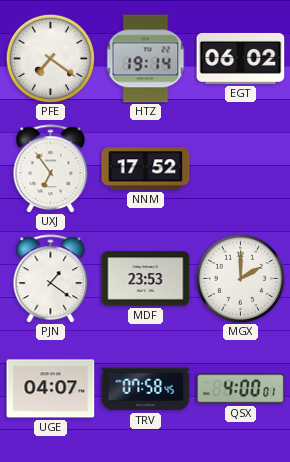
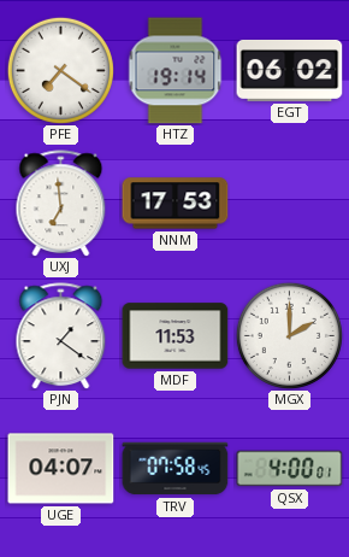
UXJ: 6:54 -> 6:59
NNM: 17:52 -> 17:53
MDF: 23:53 -> 11:53
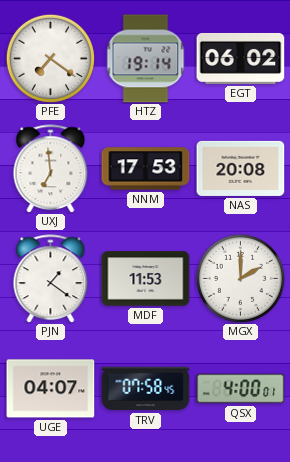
NAS: none -> 20:08
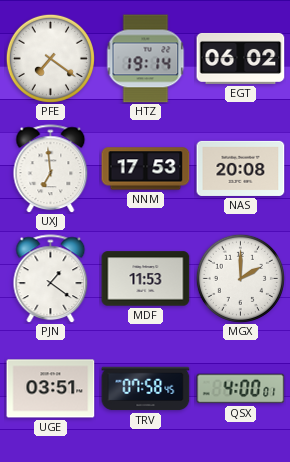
UGE: 04:07 -> 03:51
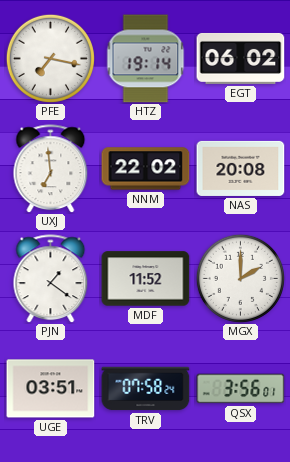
PFE: 7:21 -> 7:17
NNM: 17:53 -> 22:02
MDF: 11:53 -> 11:52
TRV: 07:58:45 -> 07:58:24
QSX: 4:00 -> 3:56
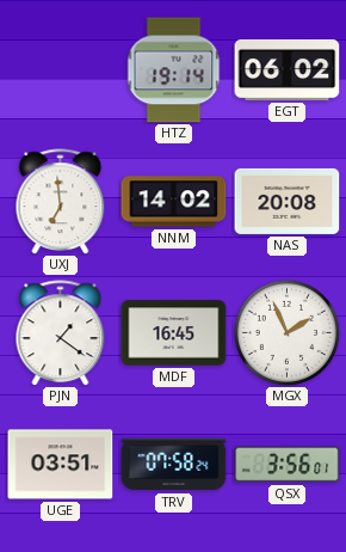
PFE: 7:17 -> none
NNM: 22:02 -> 14:02
MDF: 11:52 -> 16:45
MGX: 2:00 -> 1:56
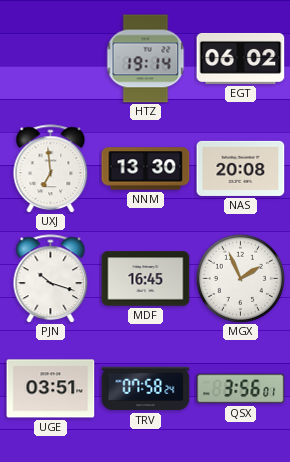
NNM: 14:02 -> 13:30
PJN: 1:21 -> 10:18
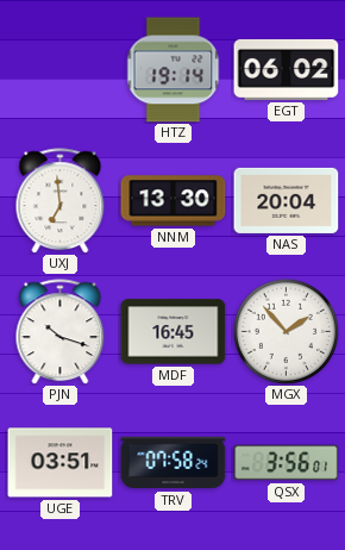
NAS: 20:08 -> 20:04
MGX: 1:56 -> 1:53
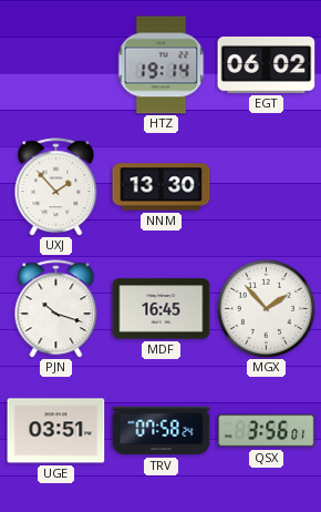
UXJ: 6:59 -> 1:53
NAS: 20:04 -> none
